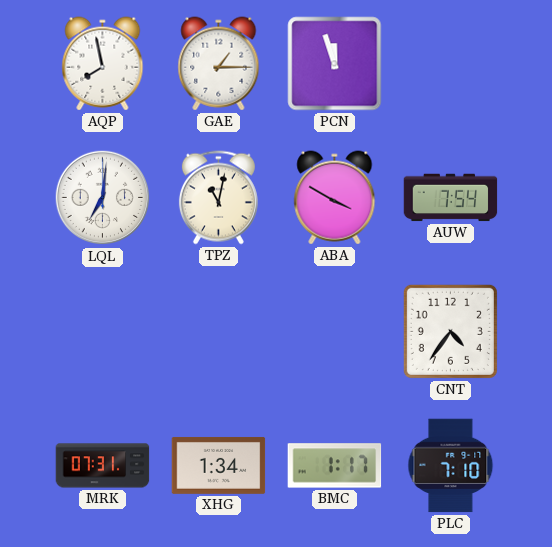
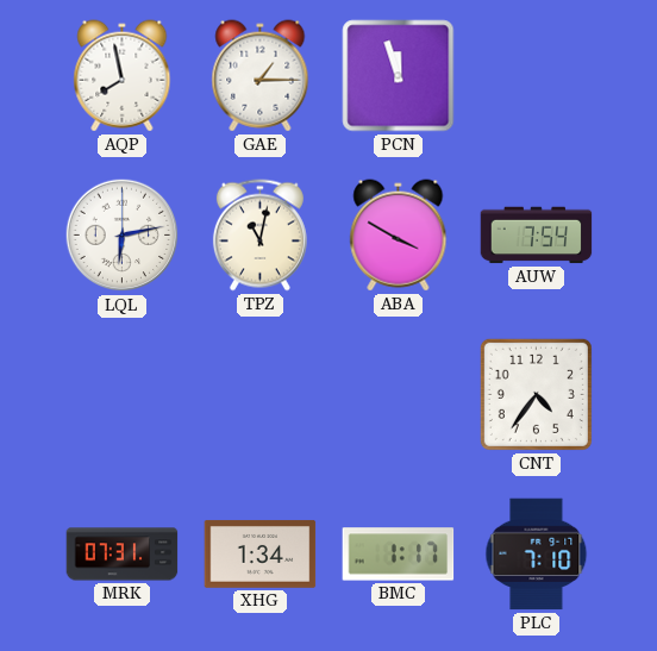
LQL: 7:01 -> 6:13
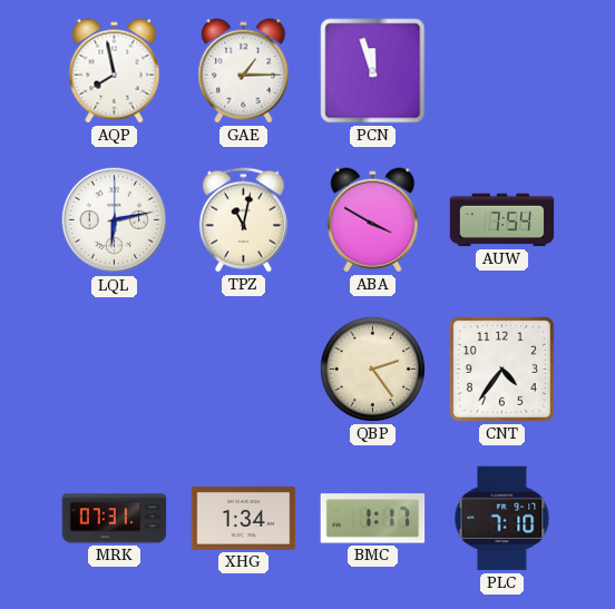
QBP: none -> 2:24
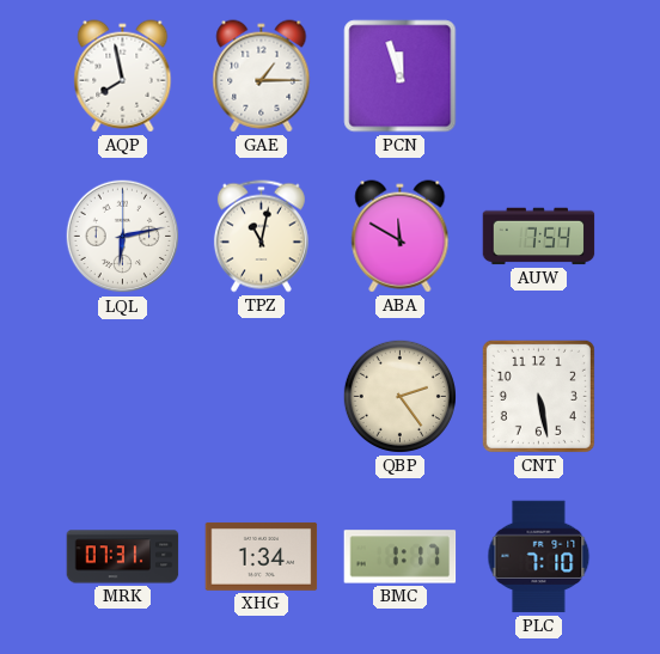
ABA: 3:50 -> 11:50
CNT: 4:36 -> 5:28
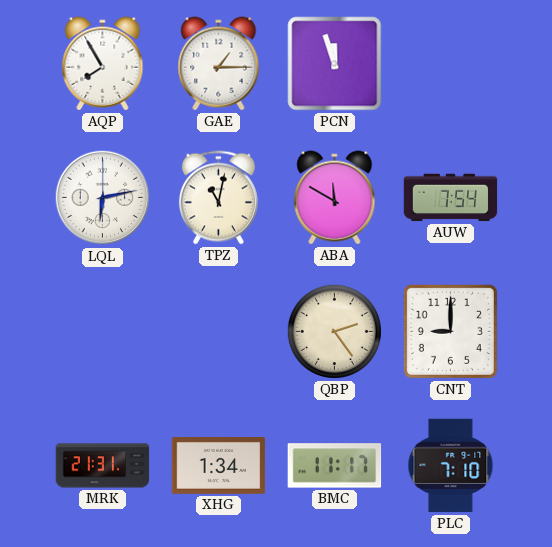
AQP: 7:58 -> 7:55
CNT: 5:28 -> 9:00
MRK: 07:31 -> 21:31
BMC: 1:17 -> 11:17
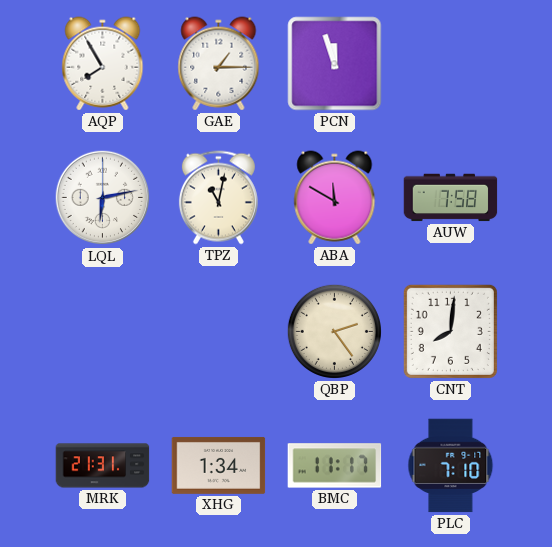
AUW: 7:54 -> 7:58
CNT: 9:00 -> 8:01
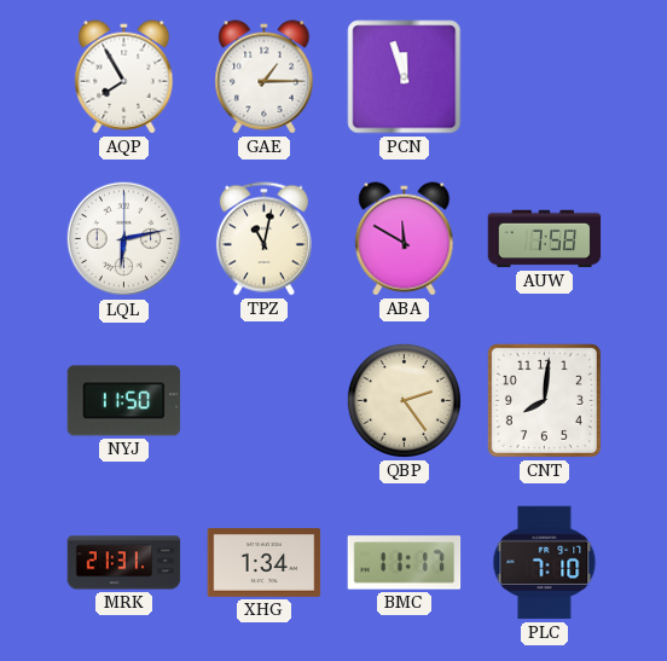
NYJ: none -> 11:50
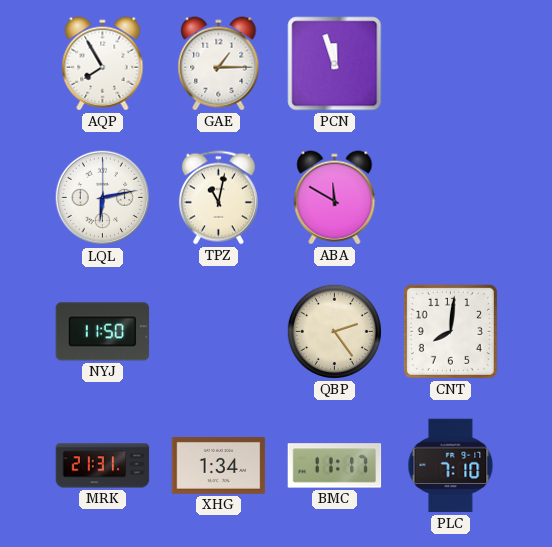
AUW: 7:58 -> none
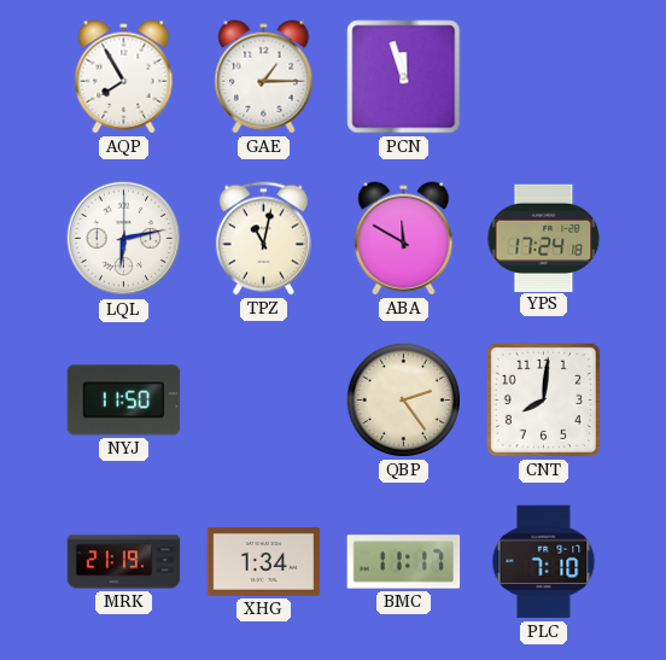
YPS: none -> 17:24
MRK: 21:31 -> 21:19
